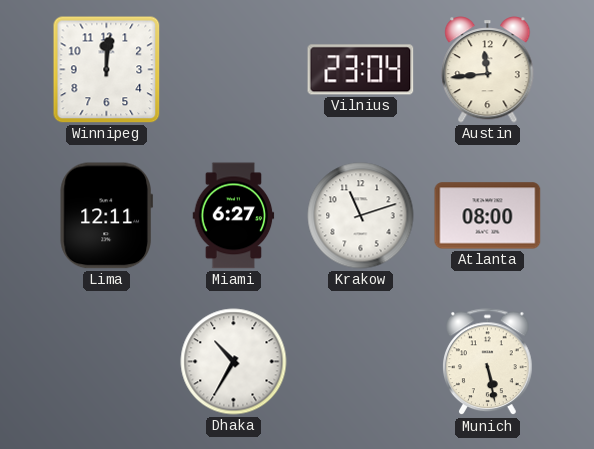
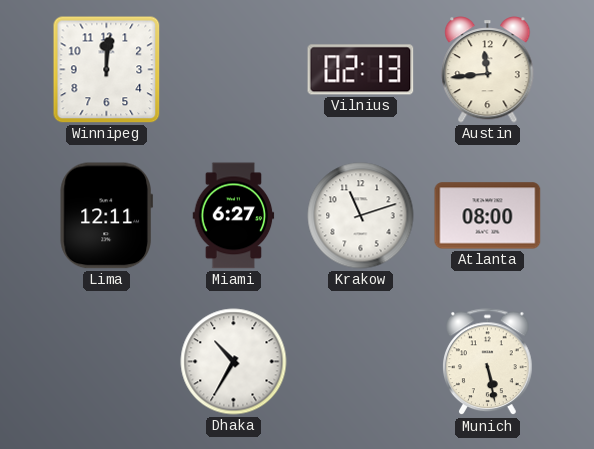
Vilnius: 23:04 -> 02:13
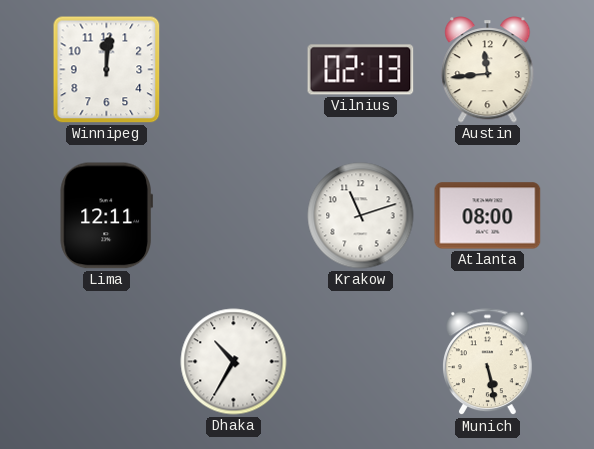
Miami: 6:27 -> none
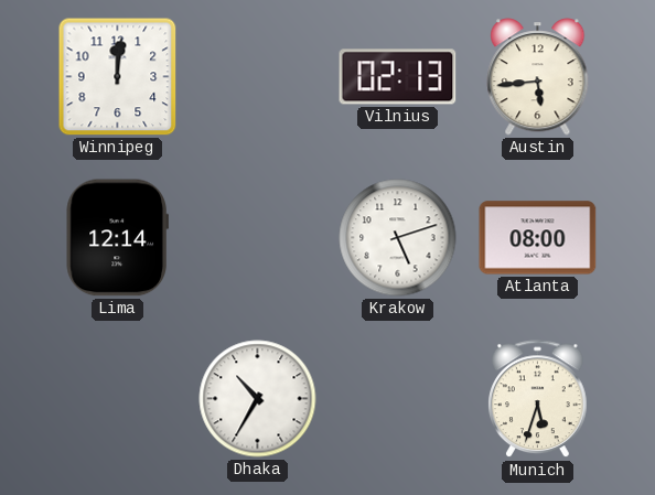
Austin: 11:44 -> 5:44
Lima: 12:11 -> 12:14
Krakow: 11:12 -> 5:12
Munich: 5:28 -> 5:33
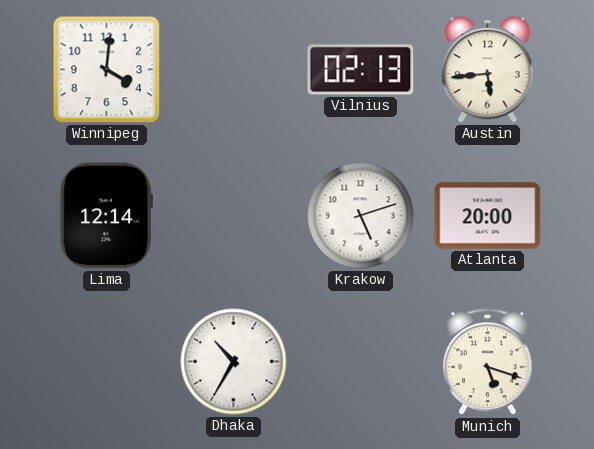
Winnipeg: 12:01 -> 4:01
Atlanta: 08:00 -> 20:00
Munich: 5:33 -> 5:18
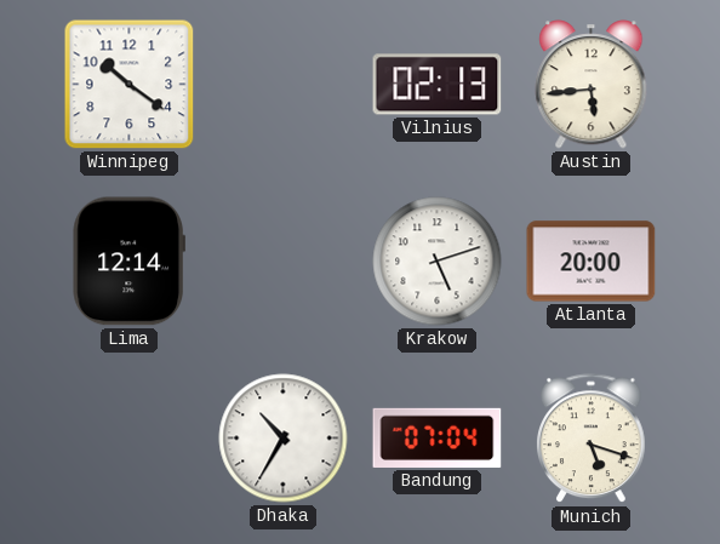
Winnipeg: 4:01 -> 10:21
Bandung: none -> 07:04
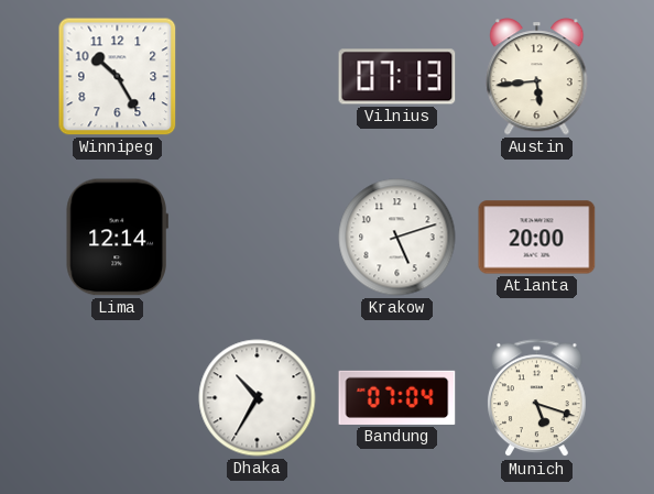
Winnipeg: 10:21 -> 10:25
Vilnius: 02:13 -> 07:13
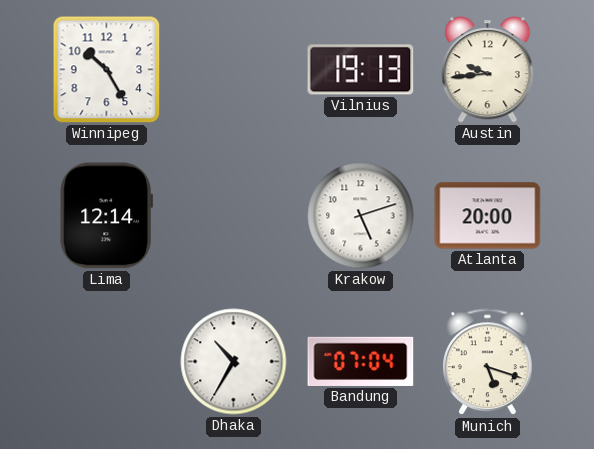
Vilnius: 07:13 -> 19:13
Austin: 5:44 -> 9:44
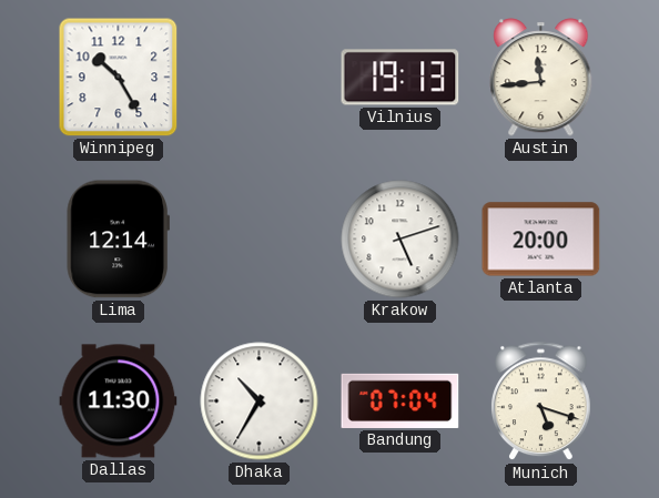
Austin: 9:44 -> 11:44
Dallas: none -> 11:30
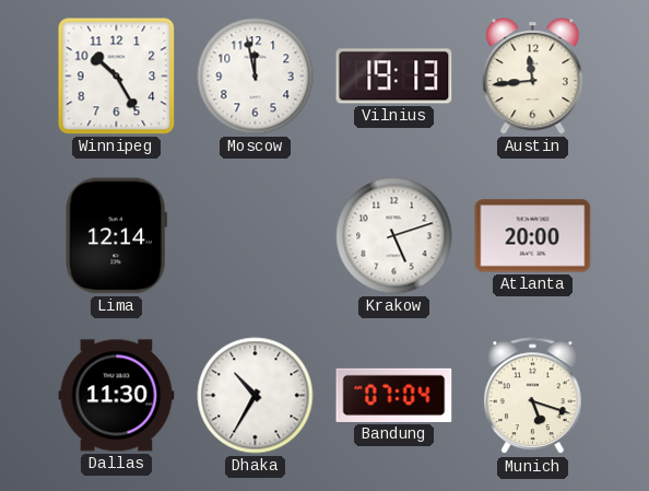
Moscow: none -> 11:58
